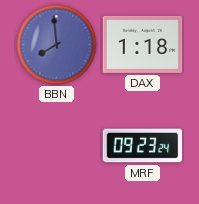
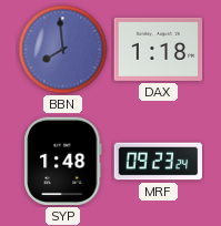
SYP: none -> 1:48
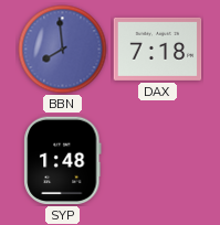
DAX: 1:18 -> 7:18
MRF: 09:23 -> none
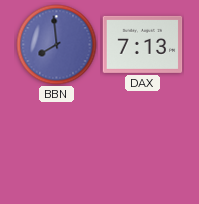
DAX: 7:18 -> 7:13
SYP: 1:48 -> none
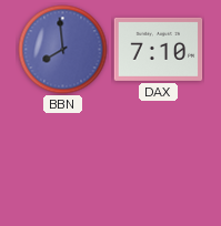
DAX: 7:13 -> 7:10
